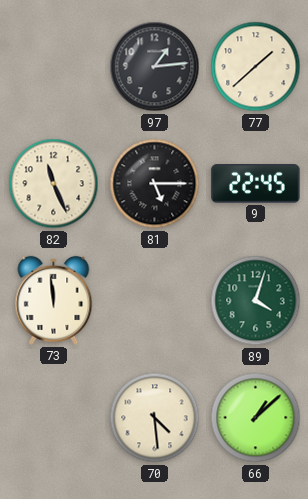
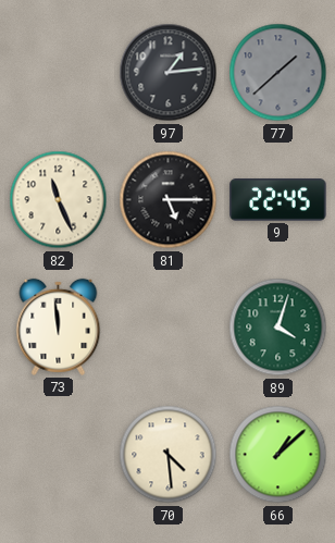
77 dial: cream -> grey
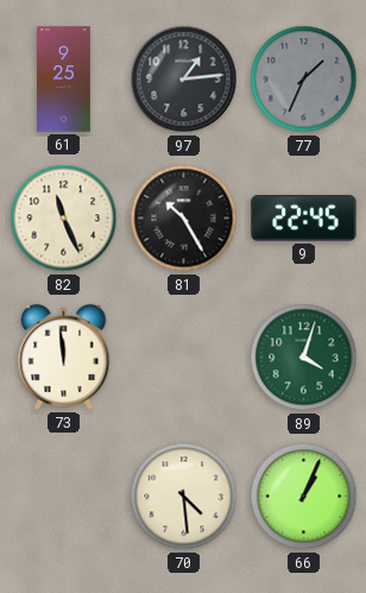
61: none -> 9:25
77: 1:38 -> 1:34
81: 5:15 -> 10:25
66: 1:08 -> 1:04
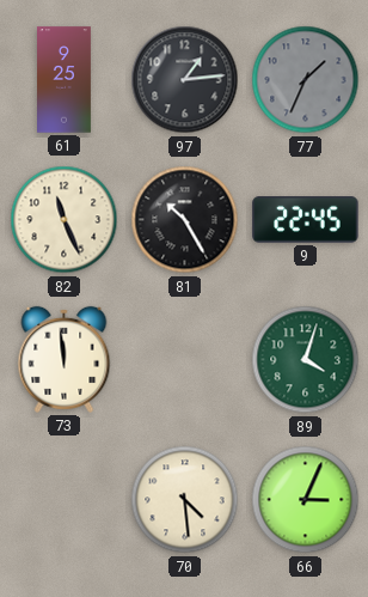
66: 1:04 -> 3:04
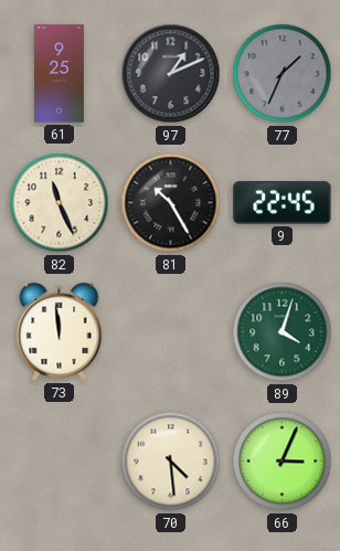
97: 1:14 -> 1:11
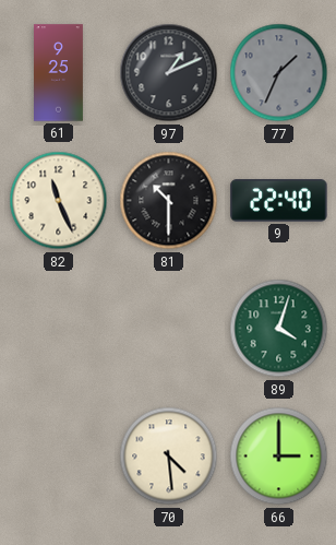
81: 10:25 -> 10:30
9: 22:45 -> 22:40
73: 11:59 -> none
66: 3:04 -> 3:00
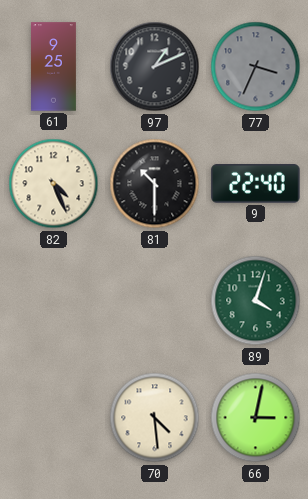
77: 1:34 -> 3:34
82: 11:26 -> 4:26
66: 3:00 -> 3:02
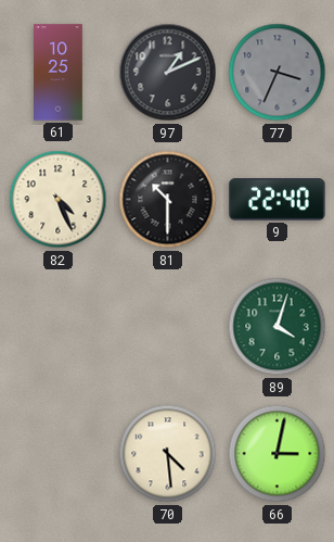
61: 9:25 -> 10:25
